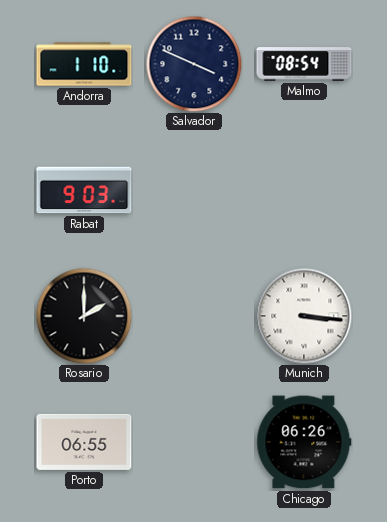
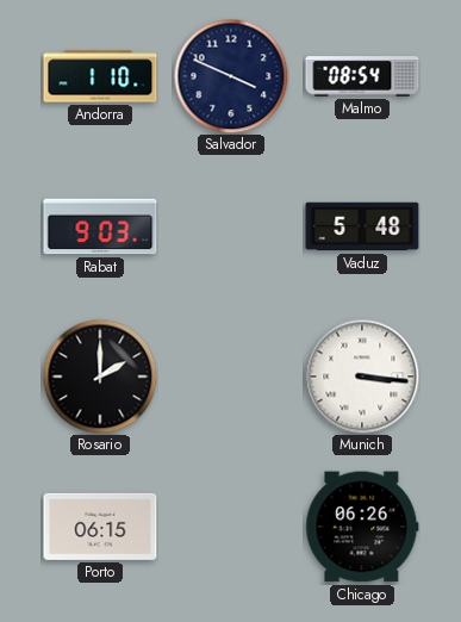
Vaduz: none -> 5:48
Porto: 06:55 -> 06:15
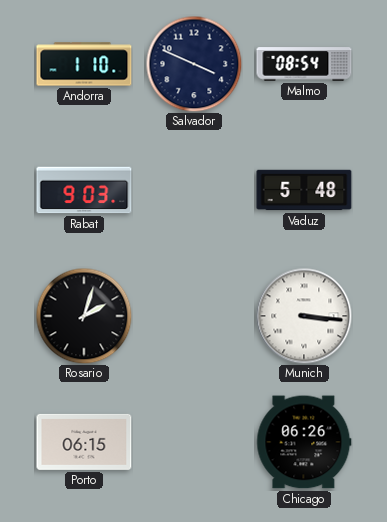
Rosario: 2:00 -> 2:03
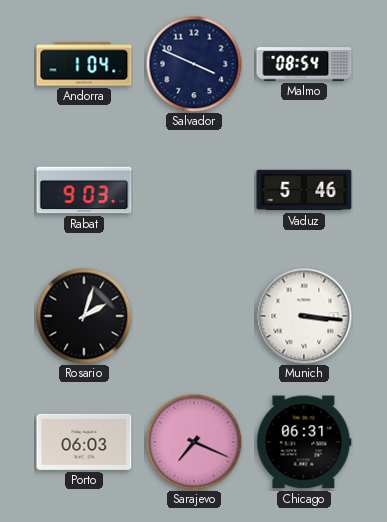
Andorra: 1:10 -> 1:04
Vaduz: 5:48 -> 5:46
Porto: 06:15 -> 06:03
Sarajevo: none -> 7:19
Chicago: 06:26 -> 06:31
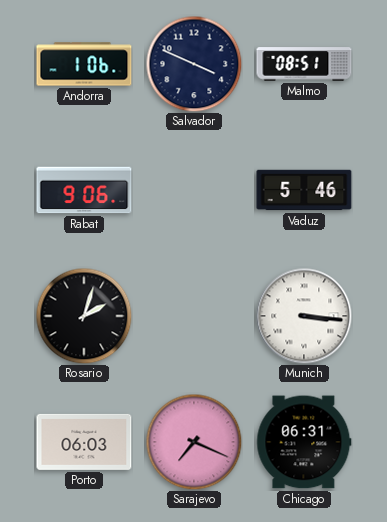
Andorra: 1:04 -> 1:06
Malmo: 08:54 -> 08:51
Rabat: 9:03 -> 9:06
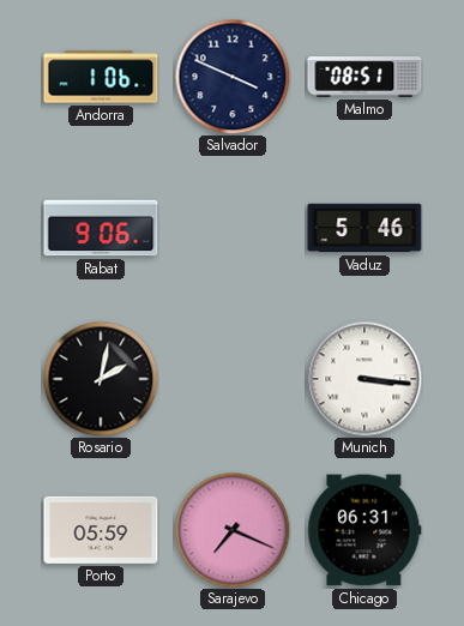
Rosario: 2:03 -> 2:02
Porto: 06:03 -> 05:59
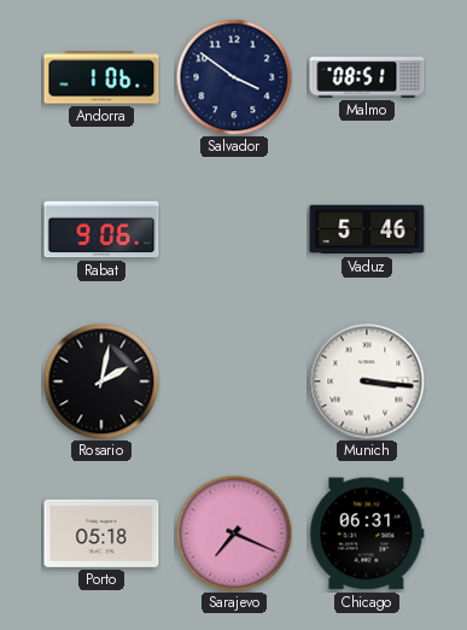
Salvador: 3:49 -> 3:51
Porto: 05:59 -> 05:18
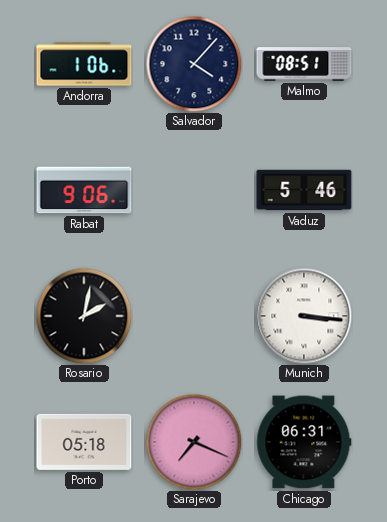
Salvador: 3:51 -> 4:07
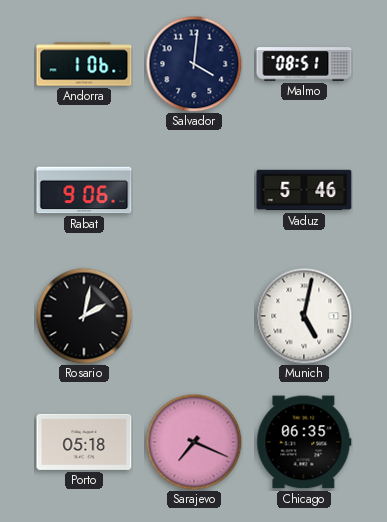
Salvador: 4:07 -> 4:01
Munich: 3:16 -> 5:02
Chicago: 06:31 -> 06:35
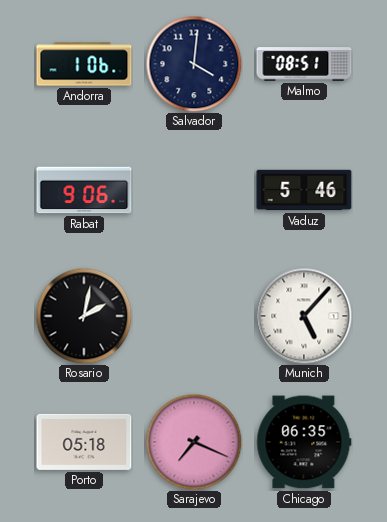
Munich: 5:02 -> 5:07
